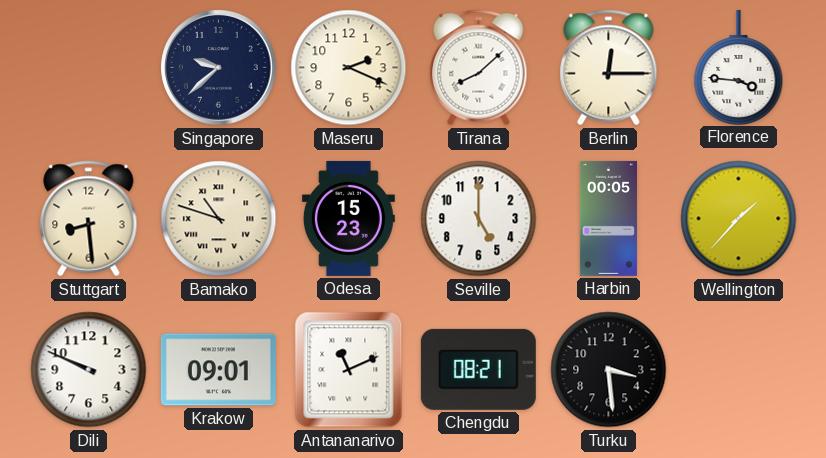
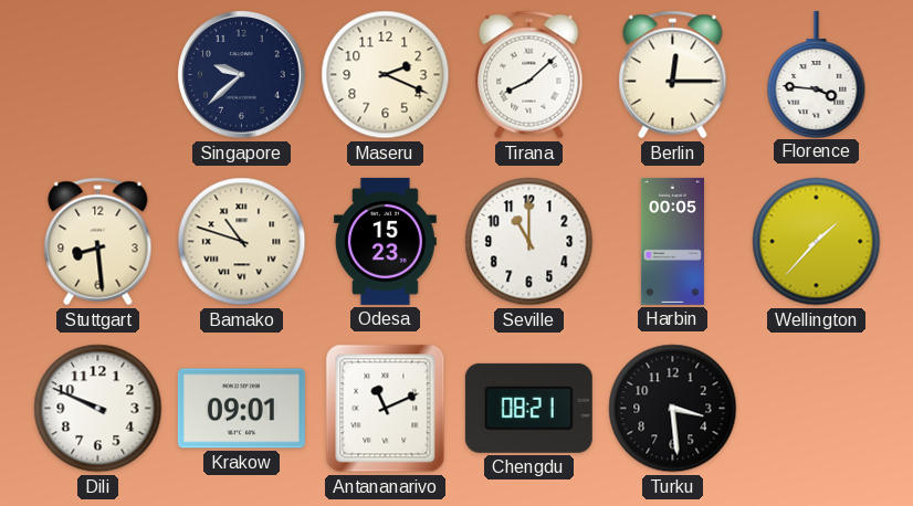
Seville: 5:00 -> 11:00
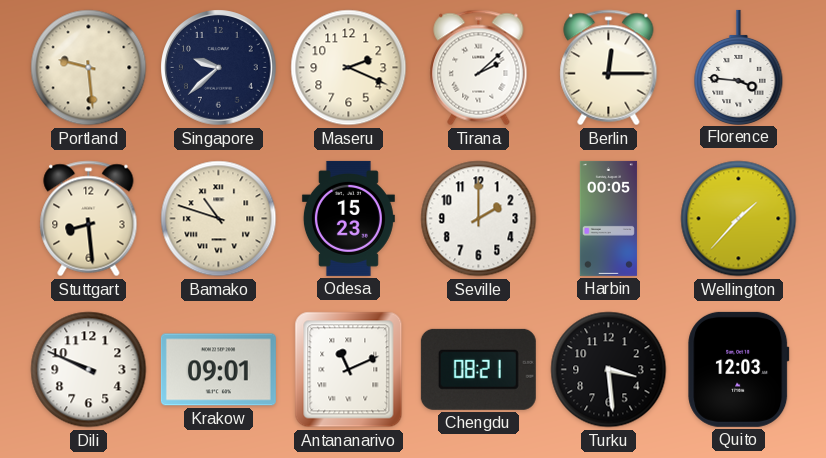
Portland: none -> 9:29
Tirana: 8:08 -> 2:08
Seville: 11:00 -> 2:00
Quito: none -> 12:03
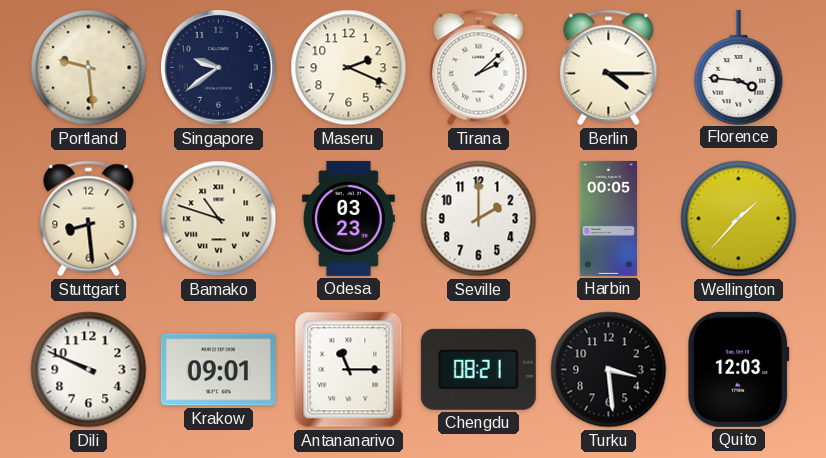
Singapore: 9:38 -> 9:39
Berlin: 12:15 -> 4:15
Odesa: 15:23 -> 03:23
Antananarivo: 11:11 -> 11:15
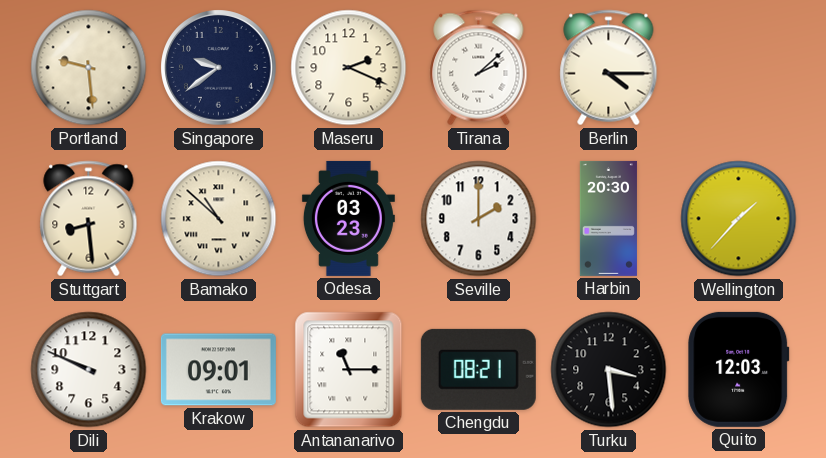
Florence: 3:46 -> none
Bamako: 10:48 -> 10:52
Harbin: 00:05 -> 20:30
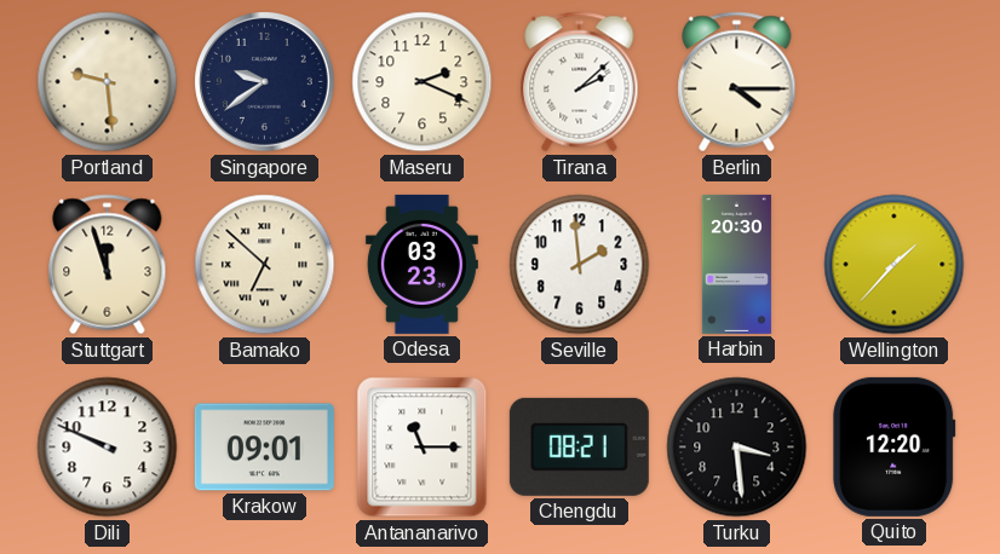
Stuttgart: 8:29 -> 11:57
Bamako: 10:52 -> 6:52
Seville: 2:00 -> 1:59
Quito: 12:03 -> 12:20
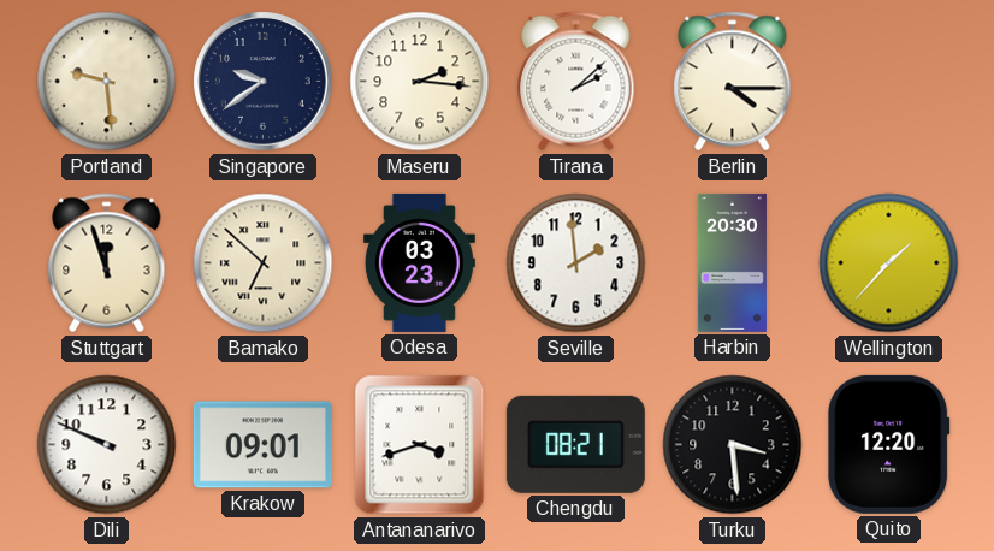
Maseru: 2:19 -> 2:16
Antananarivo: 11:15 -> 3:42
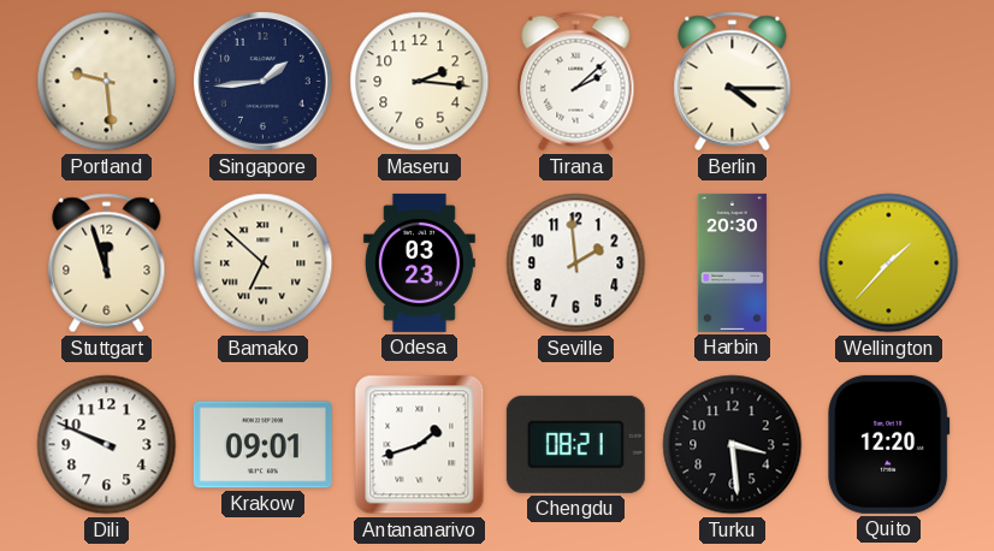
Singapore: 9:39 -> 1:44
Antananarivo: 3:42 -> 1:42
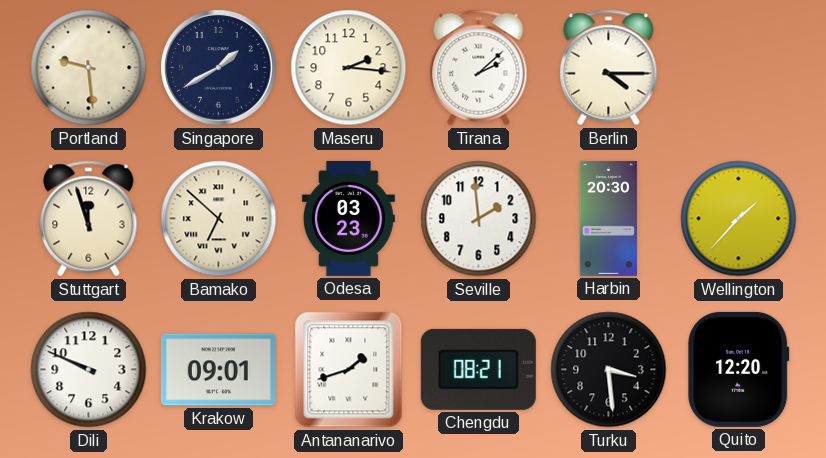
Singapore: 1:44 -> 1:40
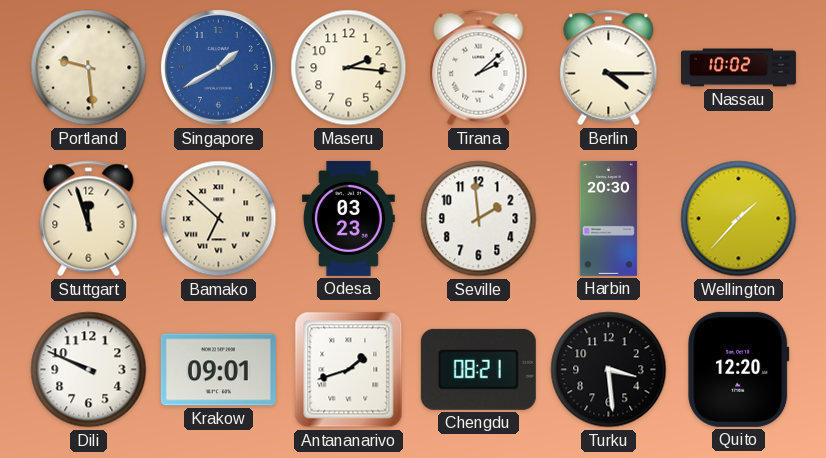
Singapore dial: navy -> blue
Nassau: none -> 10:02
